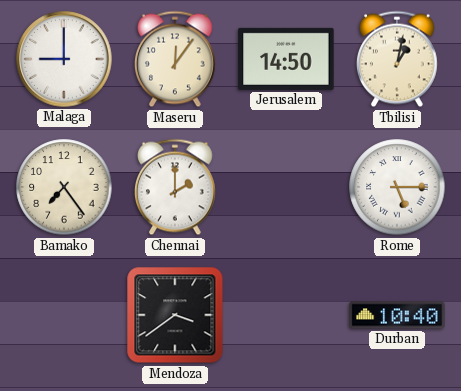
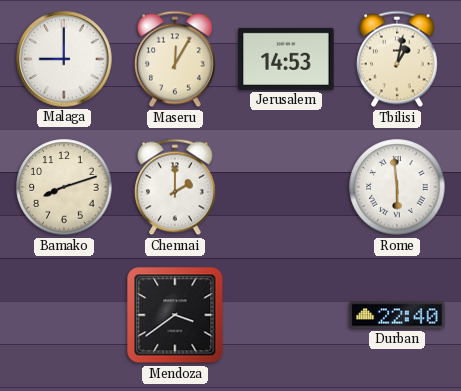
Maseru: 12:06 -> 12:05
Jerusalem: 14:50 -> 14:53
Bamako: 7:24 -> 8:12
Rome: 5:15 -> 5:59
Durban: 10:40 -> 22:40
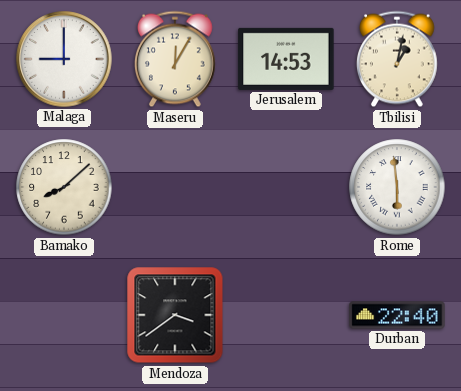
Bamako: 8:12 -> 8:08
Chennai: 2:00 -> none
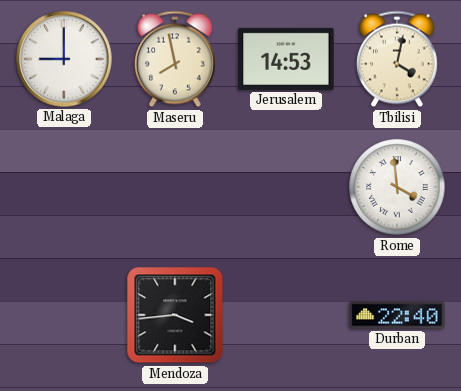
Maseru: 12:05 -> 7:58
Tbilisi: 1:02 -> 4:02
Bamako: 8:08 -> none
Rome: 5:59 -> 3:59
Mendoza: 3:39 -> 3:44
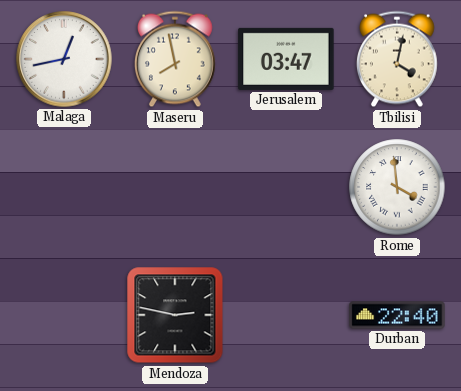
Malaga: 9:00 -> 12:43
Jerusalem: 14:53 -> 03:47
Mendoza: 3:44 -> 2:47
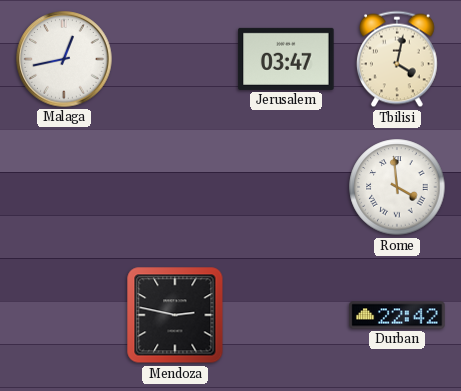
Maseru: 7:58 -> none
Durban: 22:40 -> 22:42
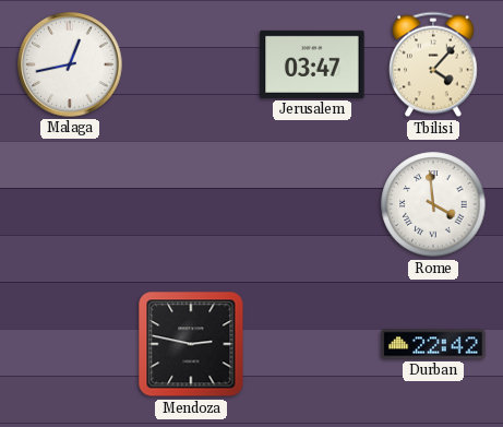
Tbilisi: 4:02 -> 4:07
